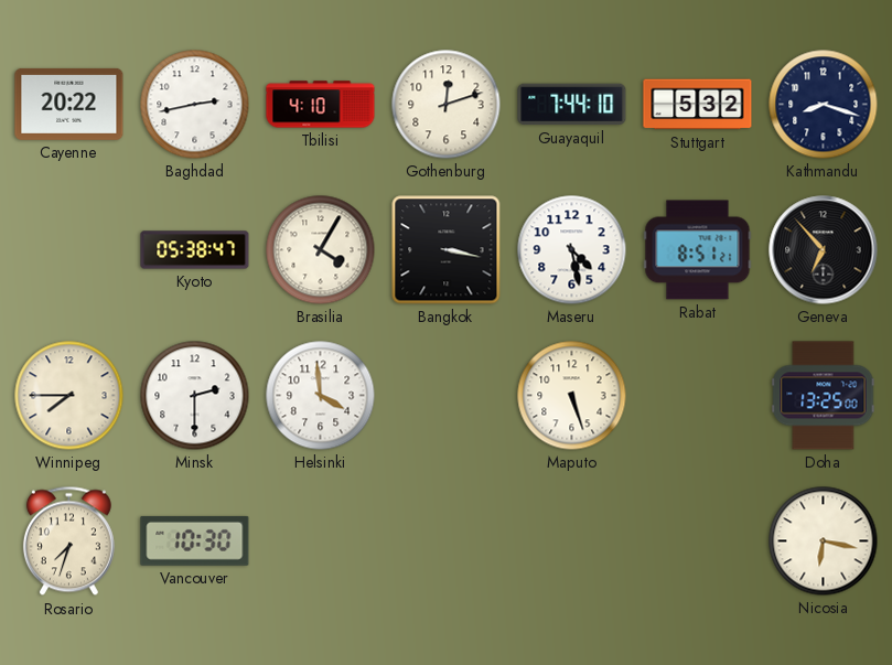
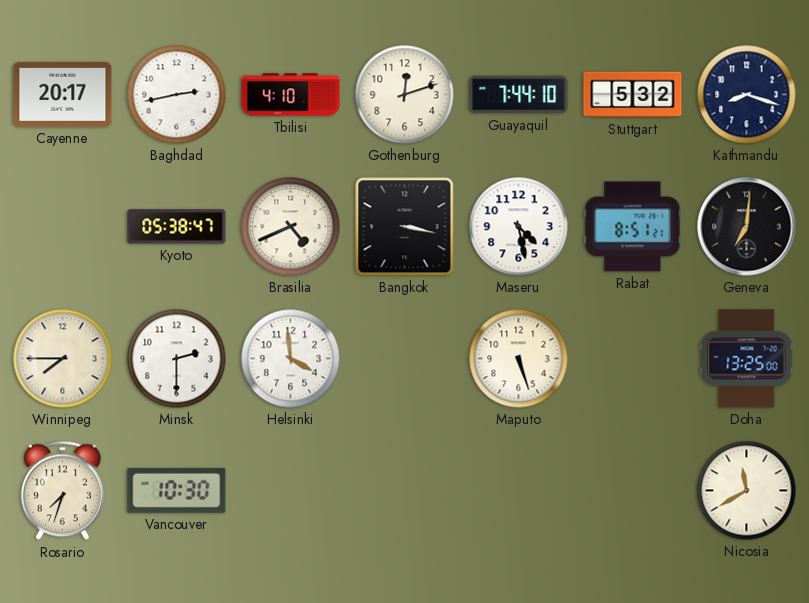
Cayenne: 20:22 -> 20:17
Brasilia: 4:05 -> 4:41
Geneva: 6:53 -> 7:01
Nicosia: 6:17 -> 11:40
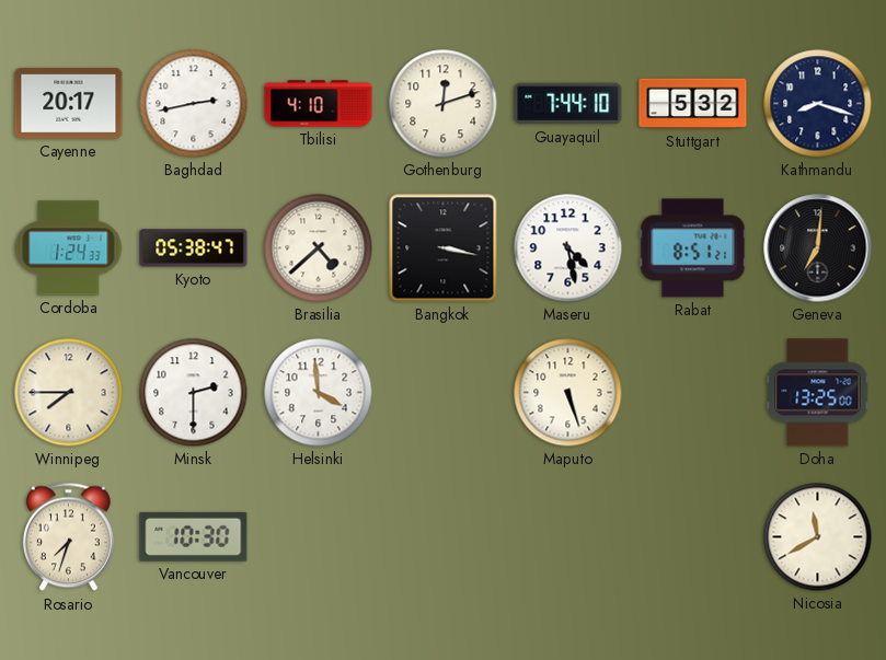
Cordoba: none -> 1:24
Brasilia: 4:41 -> 4:38
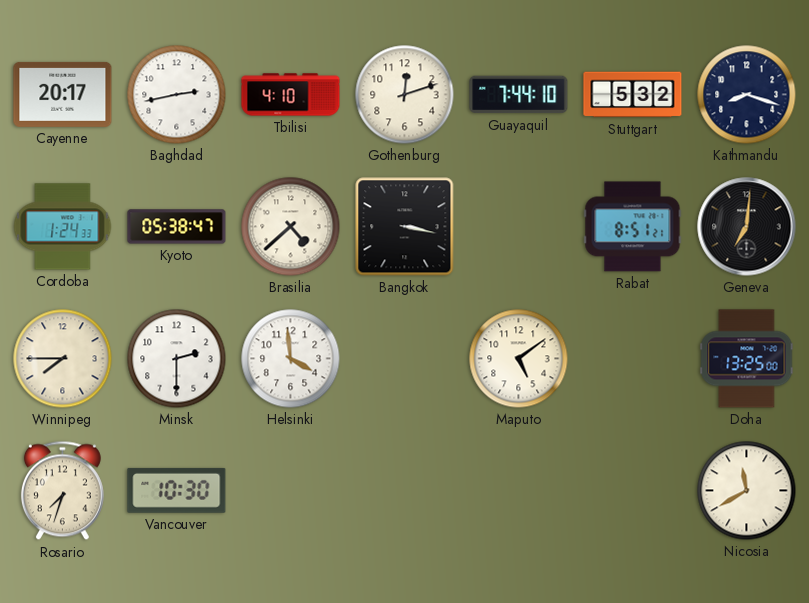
Maseru: 4:28 -> none
Maputo: 5:27 -> 5:09
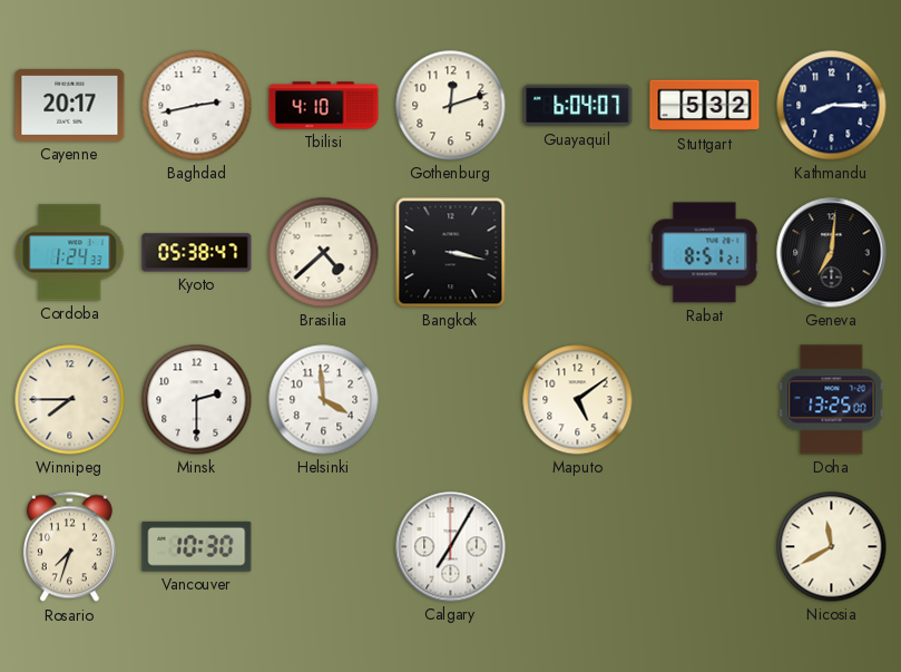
Guayaquil: 7:44 -> 6:04
Kathmandu: 8:18 -> 8:15
Calgary: none -> 7:05
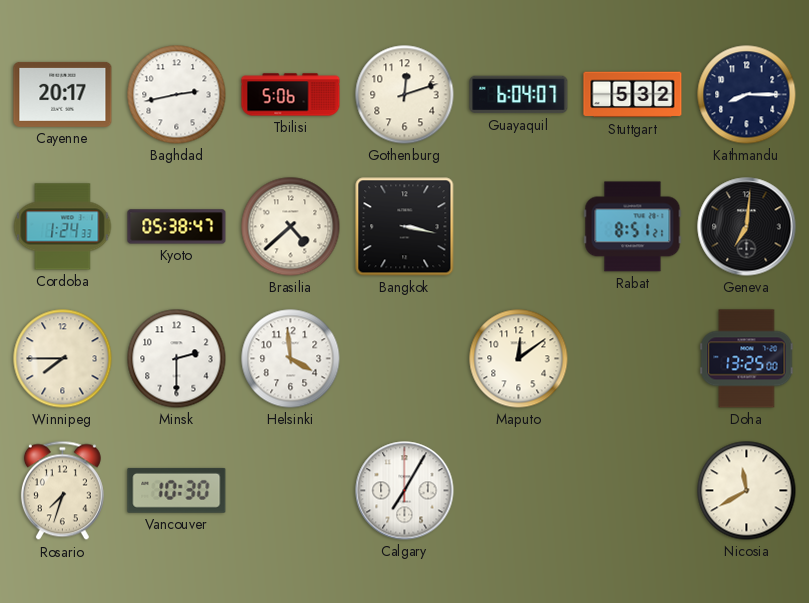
Tbilisi: 4:10 -> 5:06
Maputo: 5:09 -> 12:09
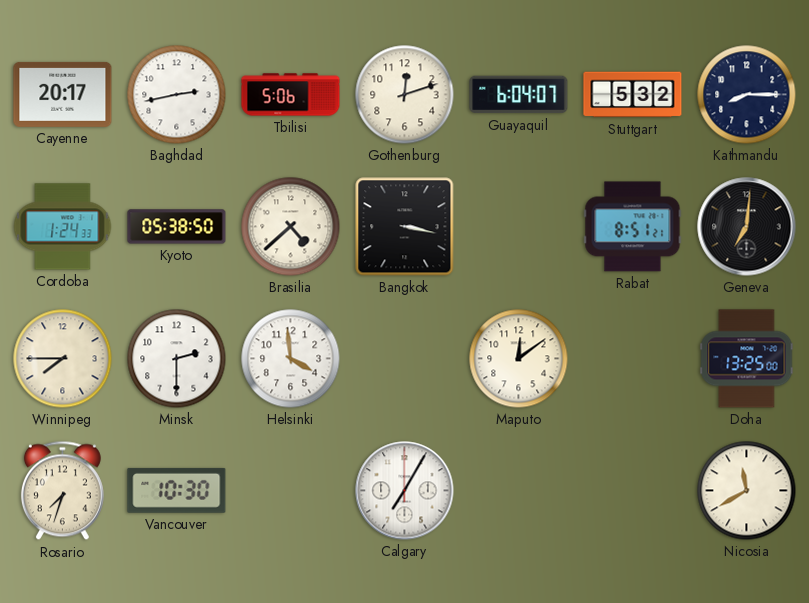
Kyoto: 05:38:47 -> 05:38:50
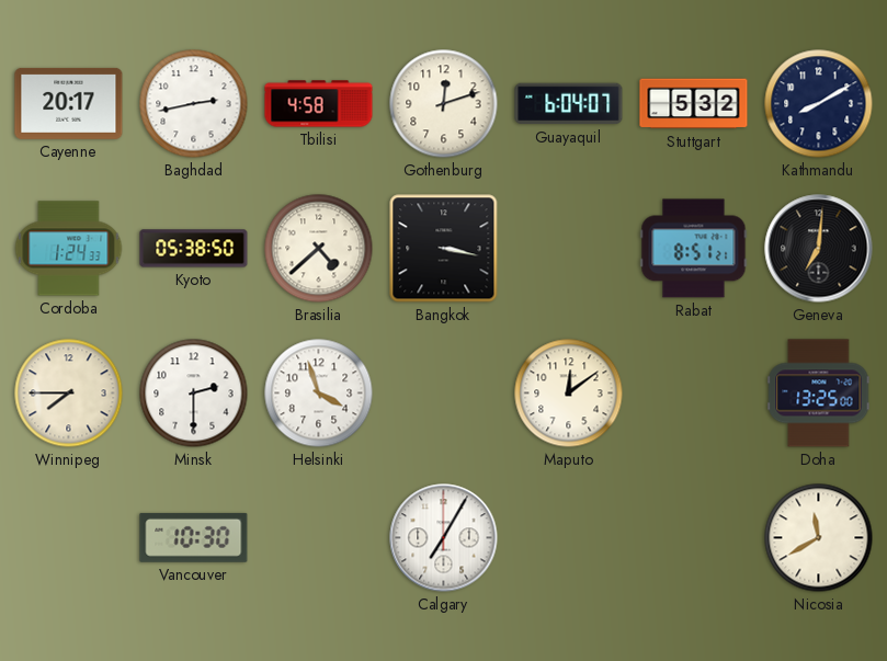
Tbilisi: 5:06 -> 4:58
Kathmandu: 8:15 -> 8:10
Helsinki: 3:59 -> 3:57
Rosario: 7:33 -> none
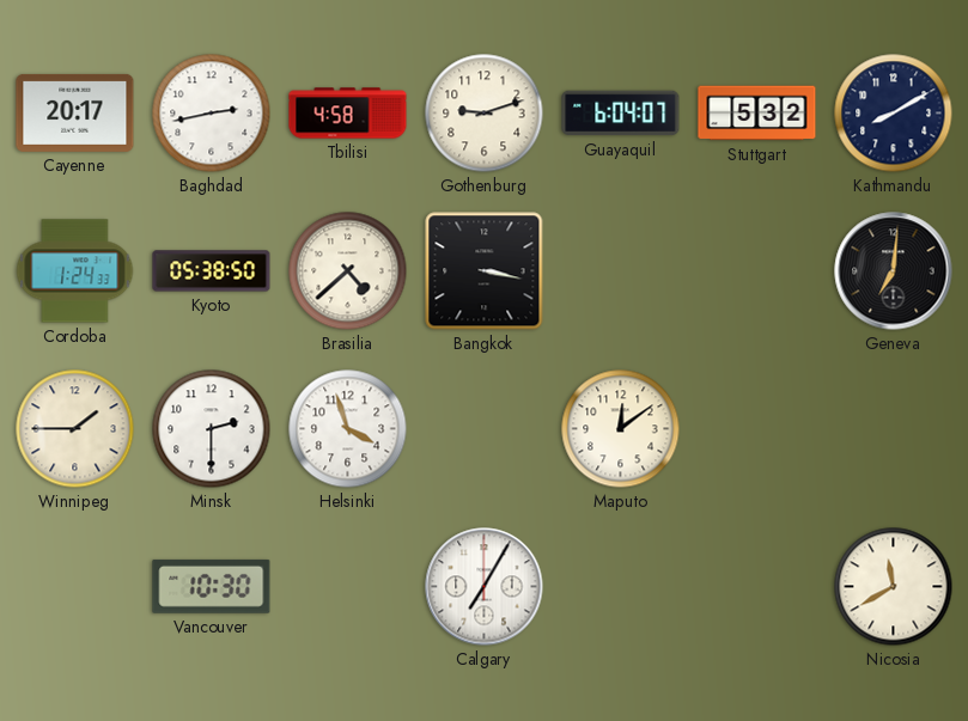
Gothenburg: 12:12 -> 9:12
Rabat: 8:51 -> none
Winnipeg: 7:45 -> 1:45
Doha: 13:25 -> none
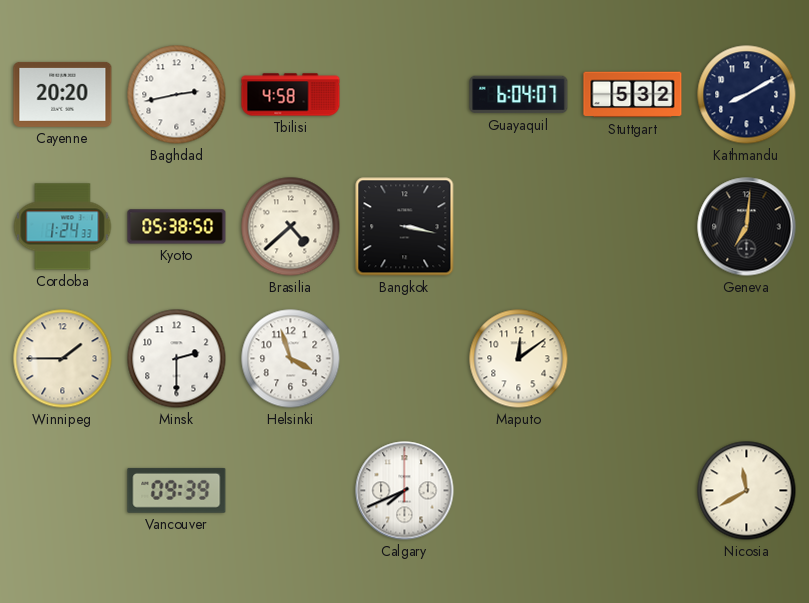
Cayenne: 20:17 -> 20:20
Gothenburg: 9:12 -> none
Vancouver: 10:30 -> 09:39
Calgary: 7:05 -> 7:41
